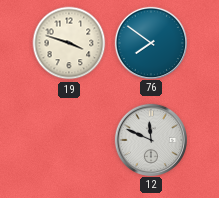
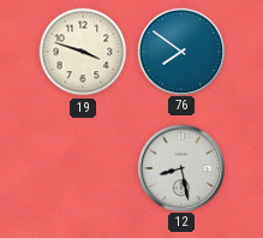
12: 11:49 -> 8:28
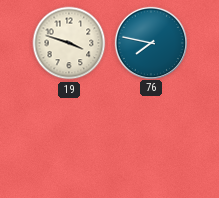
76: 7:51 -> 7:47
12: 8:28 -> none
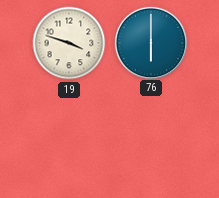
76: 7:47 -> 6:00
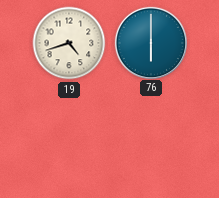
19: 3:48 -> 4:42
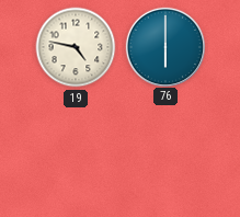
19: 4:42 -> 4:47
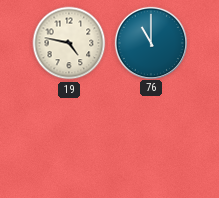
76: 6:00 -> 11:00
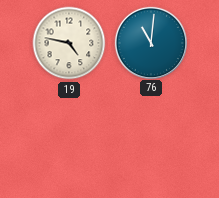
76: 11:00 -> 11:01
